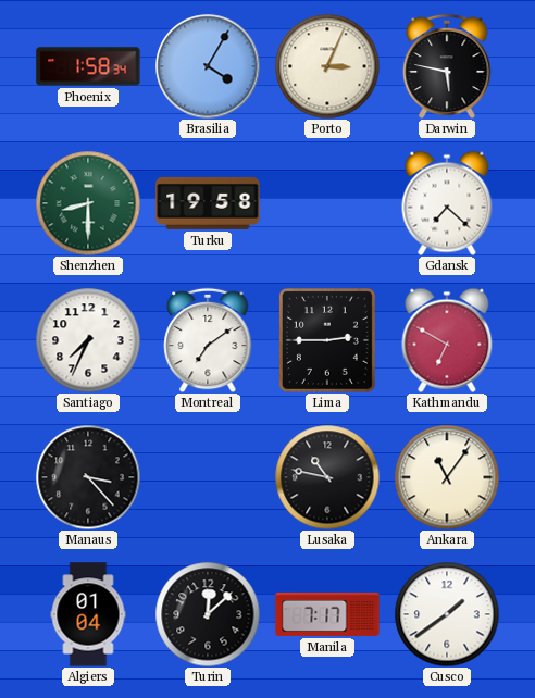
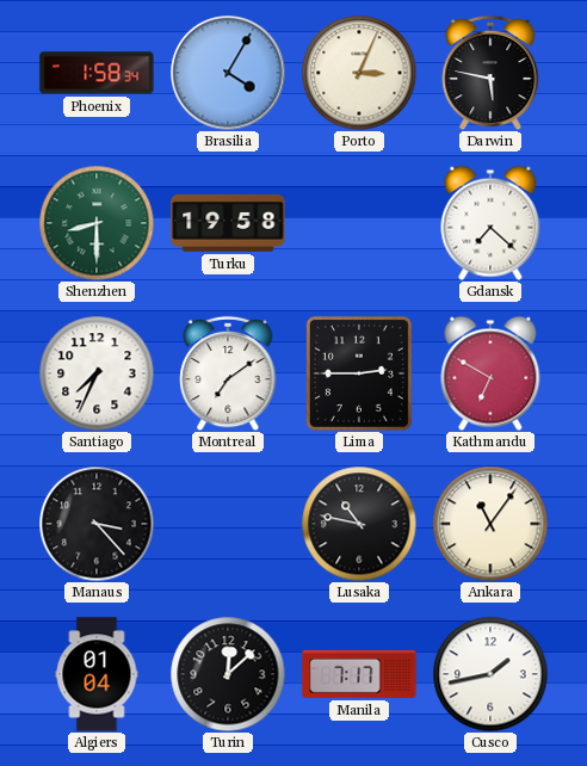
Cusco: 1:39 -> 1:43
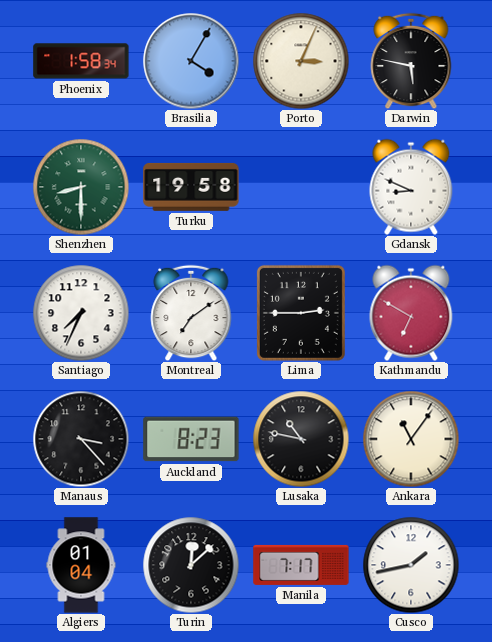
Gdansk: 7:22 -> 8:49
Auckland: none -> 8:23
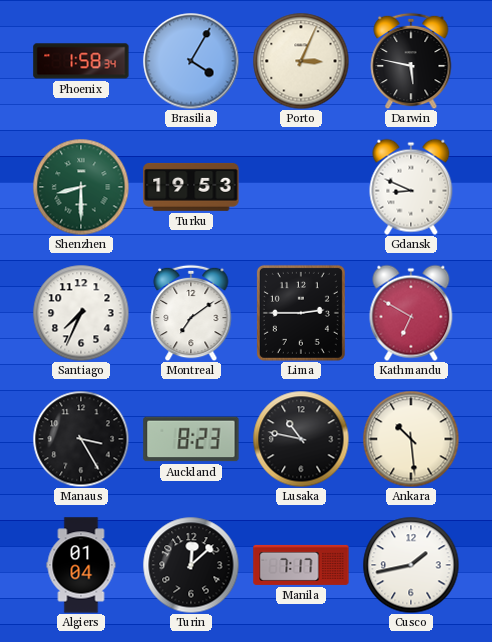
Turku: 19:58 -> 19:53
Manaus: 3:23 -> 3:25
Ankara: 11:06 -> 10:29
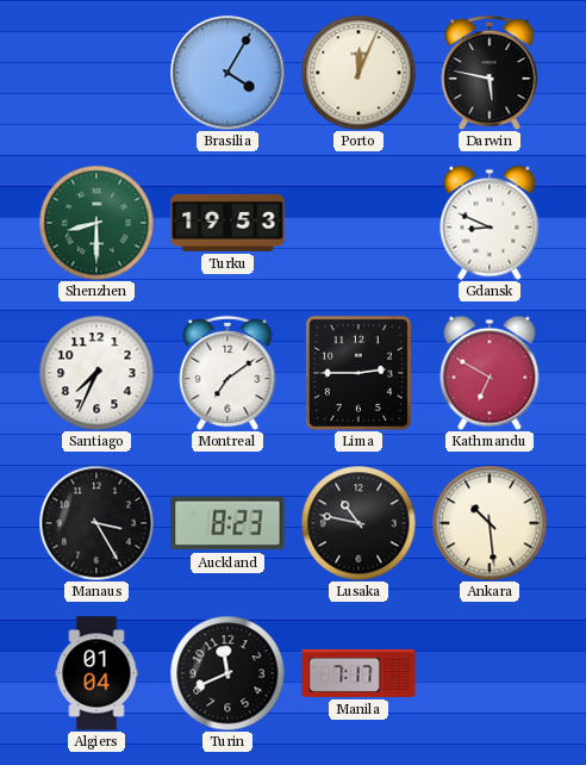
Phoenix: 1:58 -> none
Porto: 3:04 -> 12:04
Turin: 12:08 -> 11:41
Cusco: 1:43 -> none
